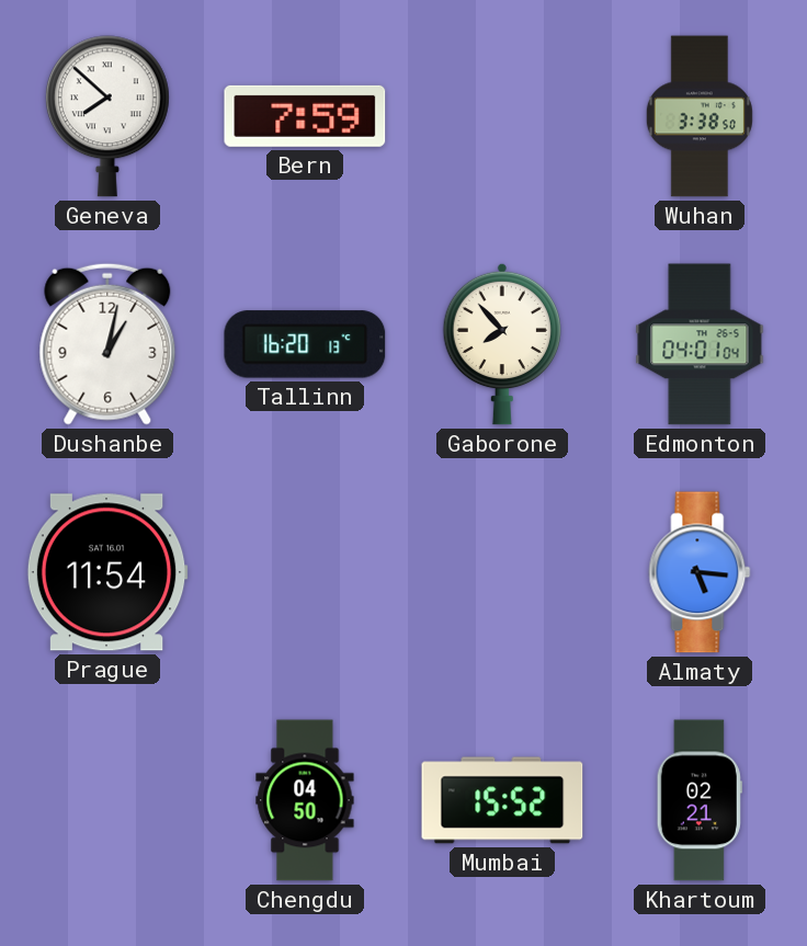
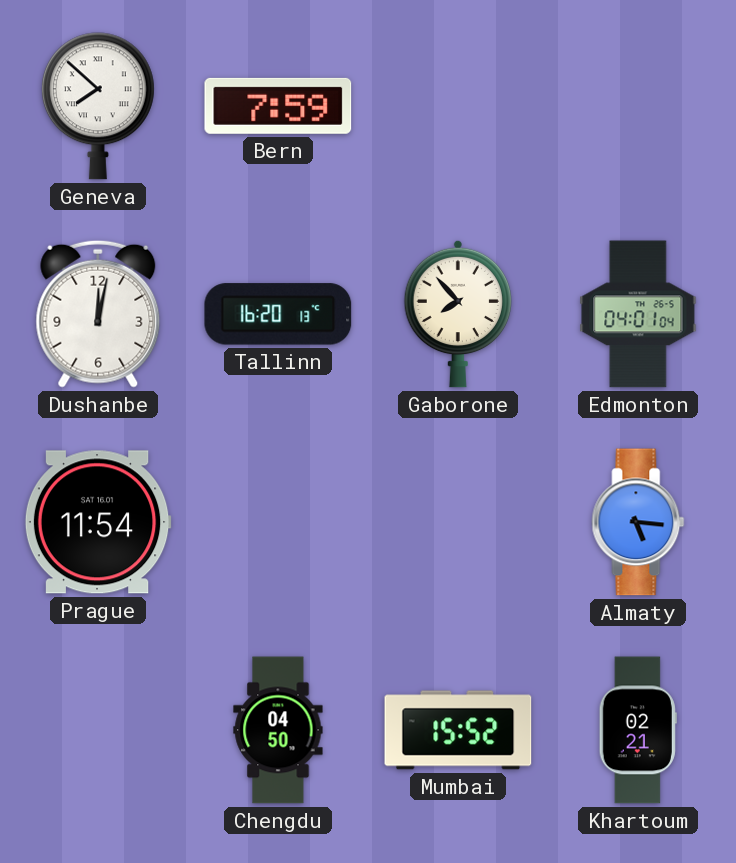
Wuhan: 3:38 -> none
Dushanbe: 1:02 -> 12:02
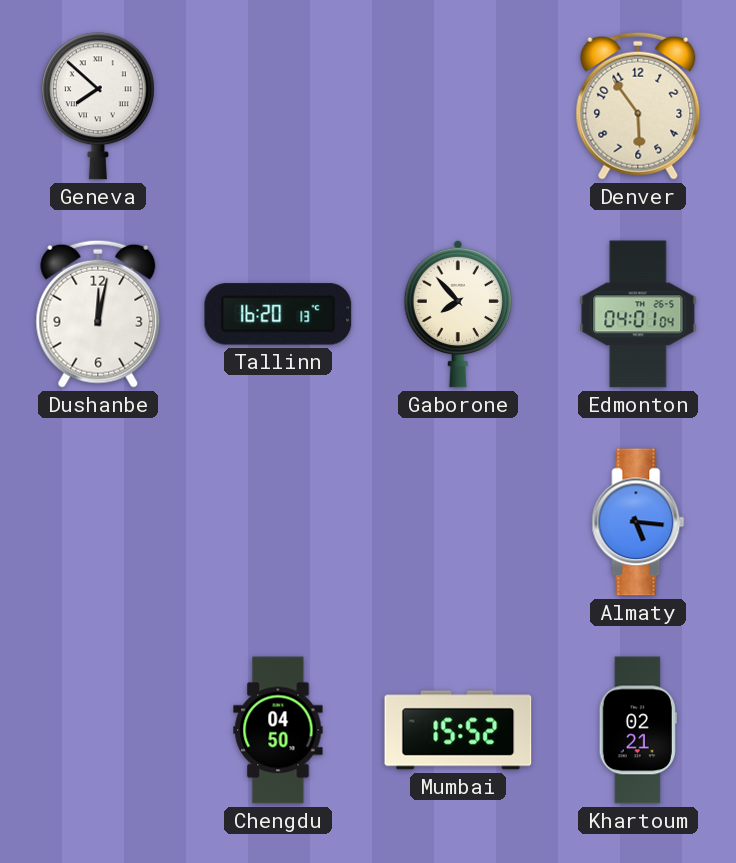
Bern: 7:59 -> none
Denver: none -> 5:54
Prague: 11:54 -> none
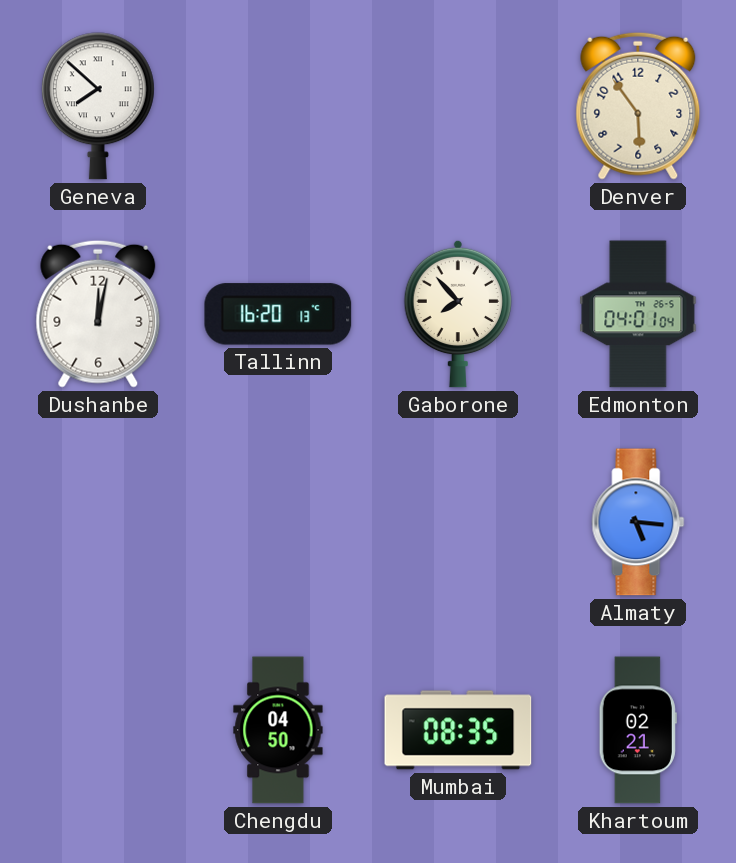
Mumbai: 15:52 -> 08:35
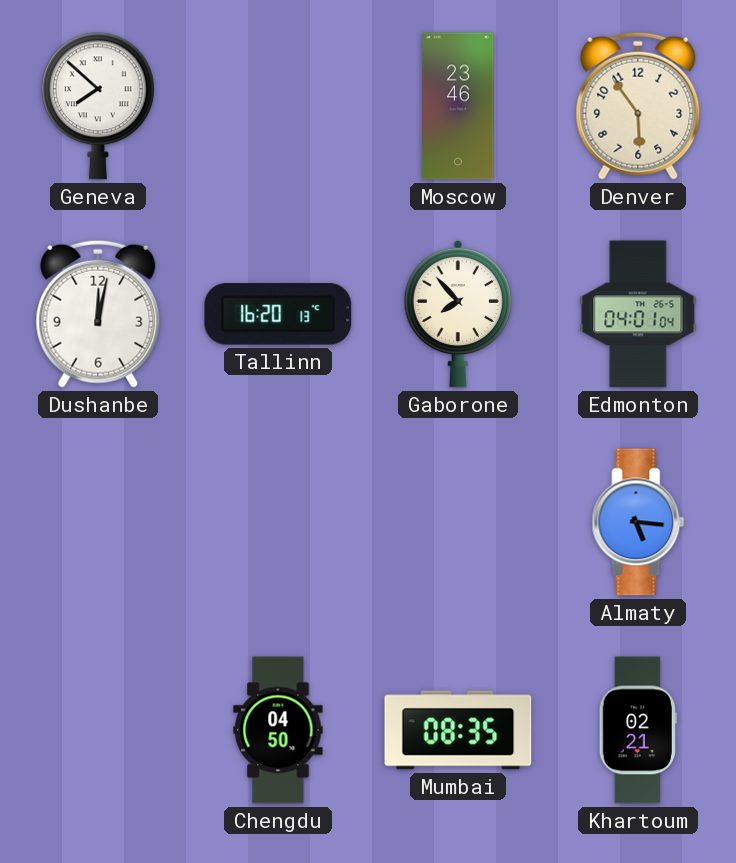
Moscow: none -> 23:46
